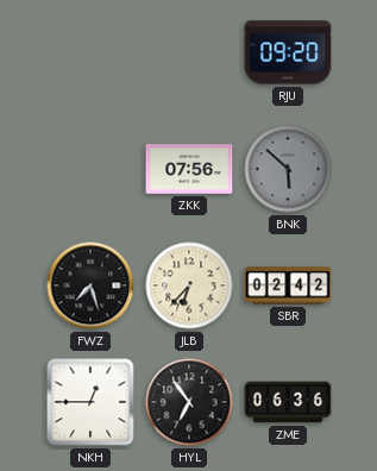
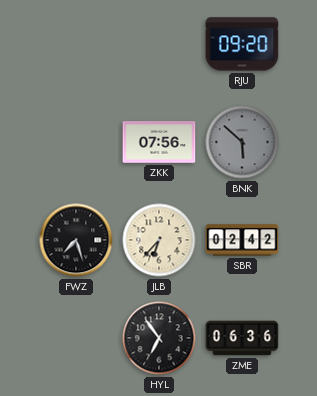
NKH: 12:45 -> none
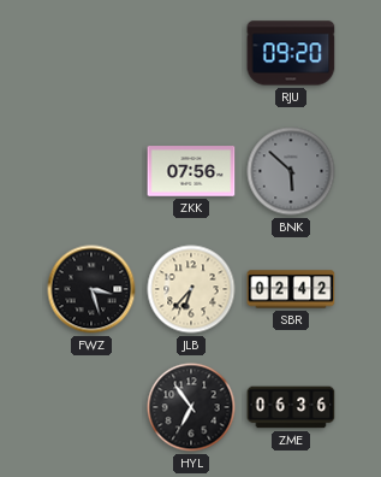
FWZ: 7:27 -> 3:27
